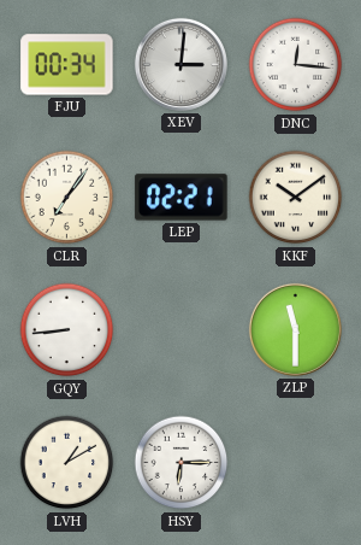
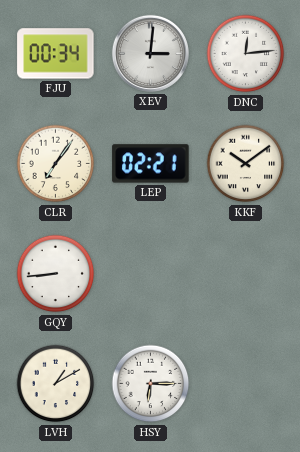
DNC: 12:16 -> 12:14
ZLP: 11:30 -> none
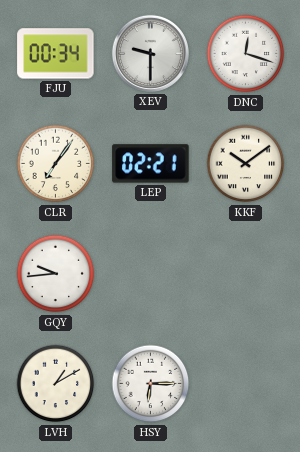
XEV: 3:01 -> 9:30
DNC: 12:14 -> 12:18
GQY: 8:44 -> 9:44
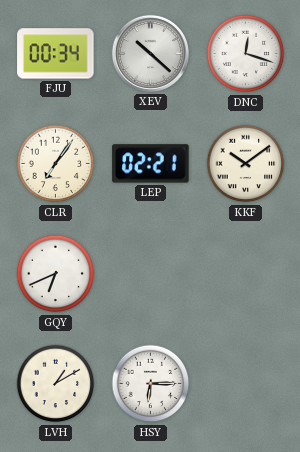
XEV: 9:30 -> 10:22
GQY: 9:44 -> 6:41
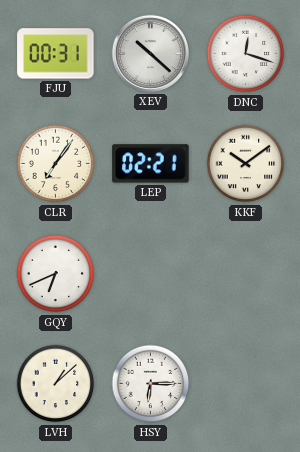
FJU: 00:34 -> 00:31
LVH: 1:10 -> 1:08
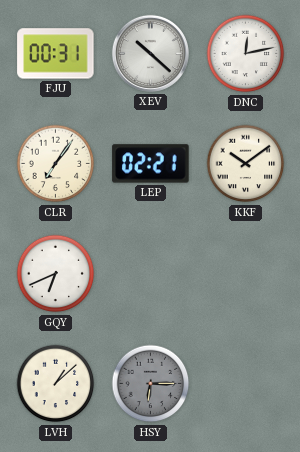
DNC: 12:18 -> 12:13
HSY dial: white -> grey
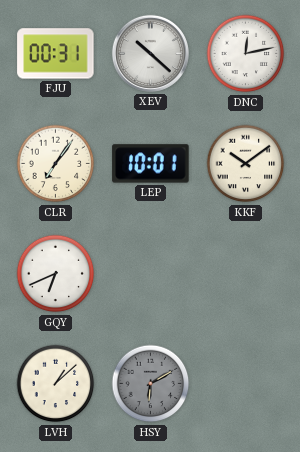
LEP: 02:21 -> 10:01
HSY: 6:15 -> 6:10
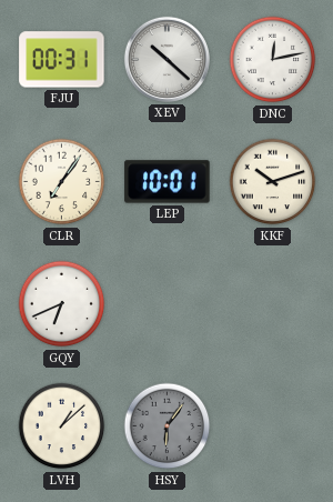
KKF: 10:09 -> 10:12
HSY: 6:10 -> 6:06
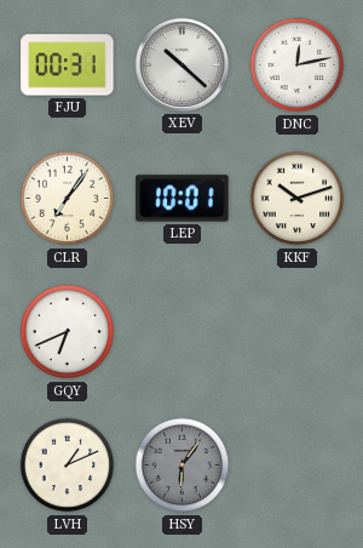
LVH: 1:08 -> 1:11
